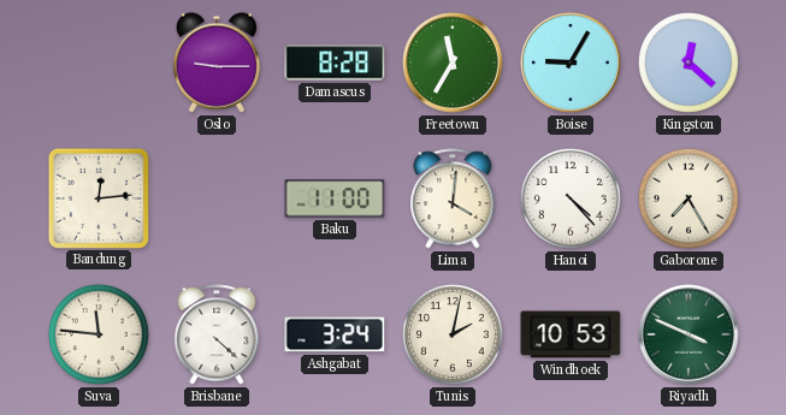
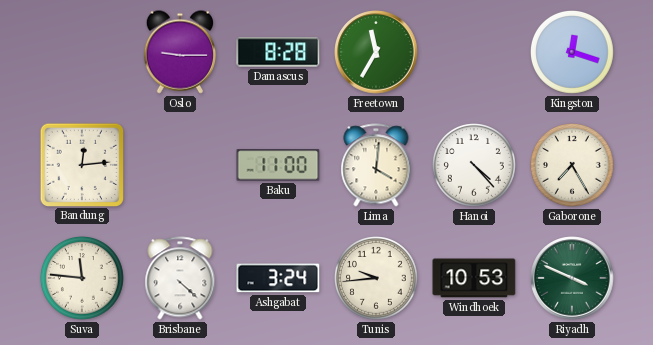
Boise: 9:05 -> none
Kingston: 12:22 -> 12:18
Tunis: 2:02 -> 9:44
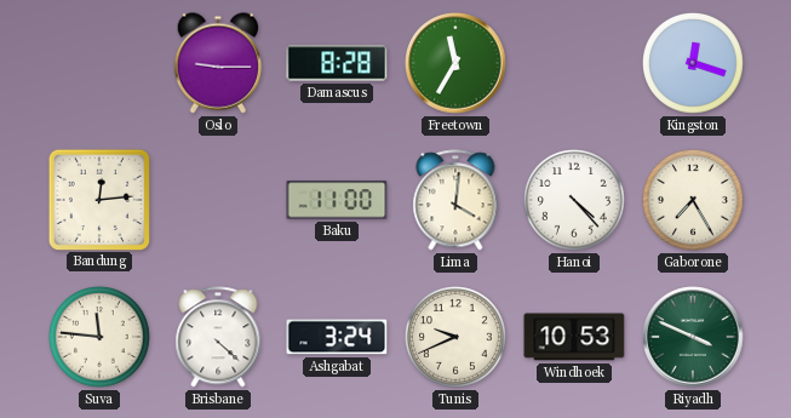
Tunis: 9:44 -> 9:41
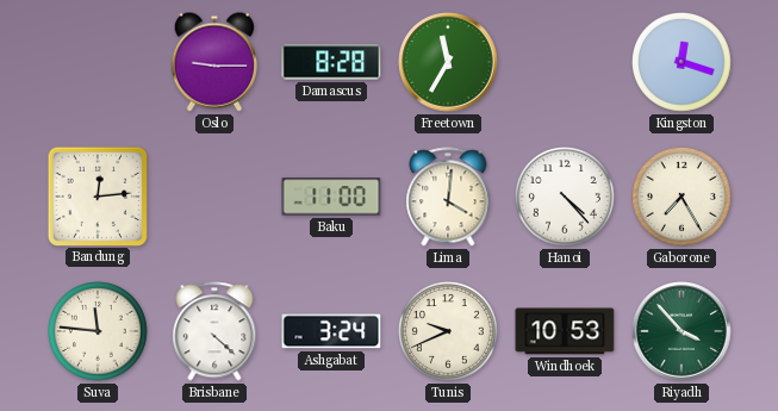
Riyadh: 3:49 -> 3:53
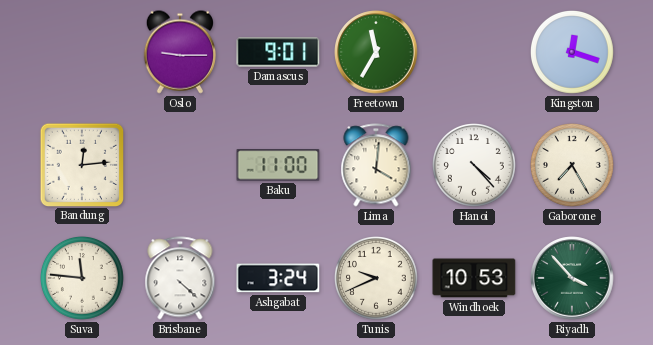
Damascus: 8:28 -> 9:01
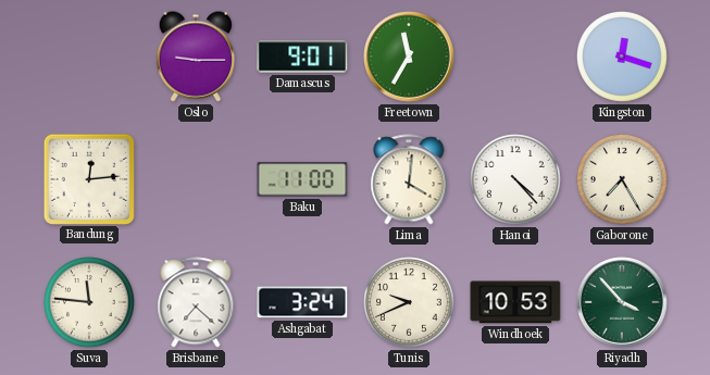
Brisbane: 4:22 -> 7:22
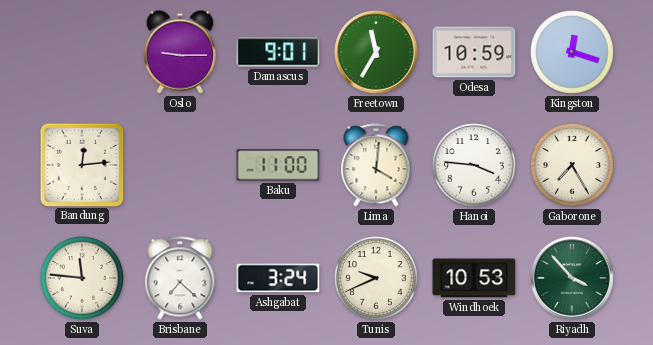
Odesa: none -> 10:59
Hanoi: 4:23 -> 3:46
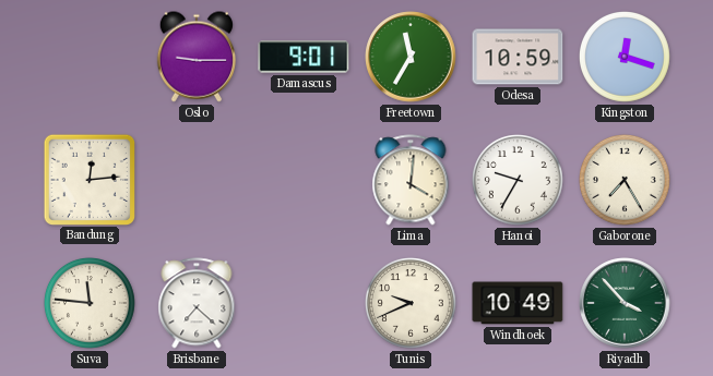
Baku: 11:00 -> none
Hanoi: 3:46 -> 9:35
Ashgabat: 3:24 -> none
Windhoek: 10:53 -> 10:49
